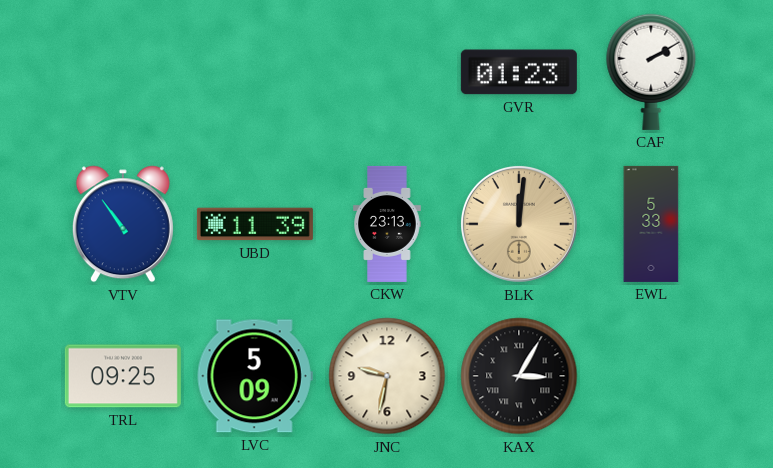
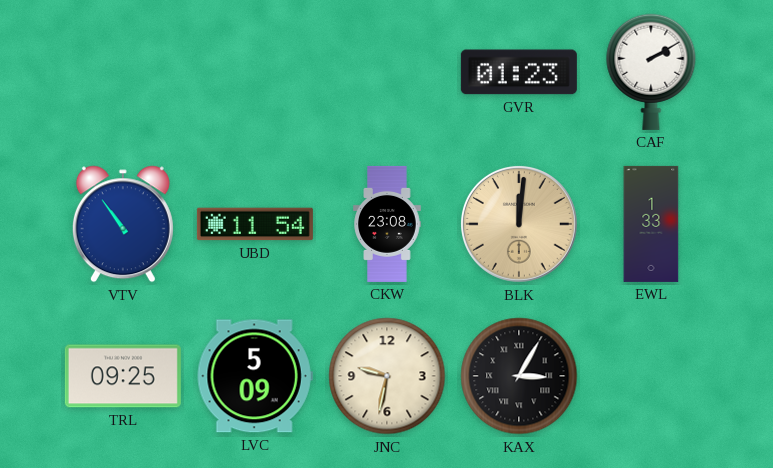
UBD: 11:39 -> 11:54
CKW: 23:13 -> 23:08
EWL: 5:33 -> 1:33
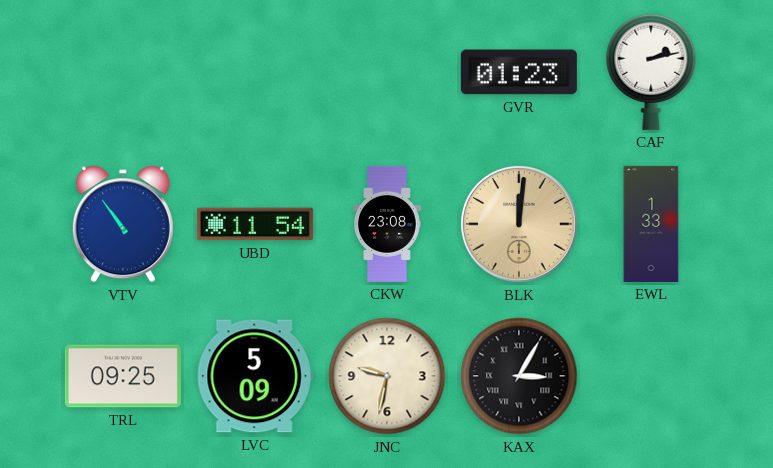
CAF: 2:10 -> 2:13
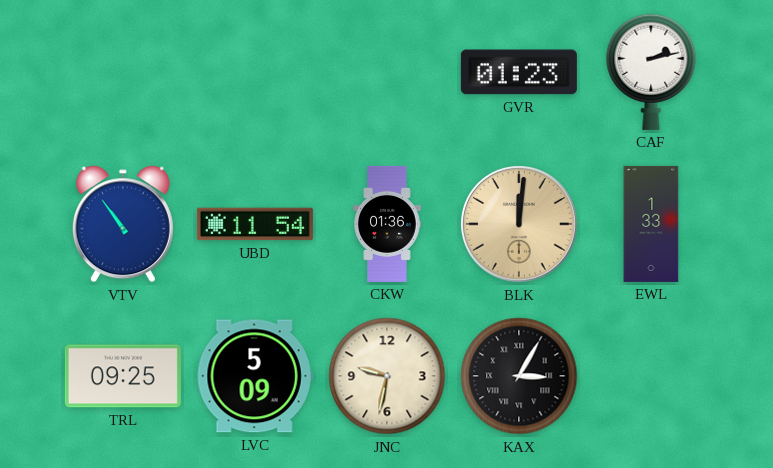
CKW: 23:08 -> 01:36
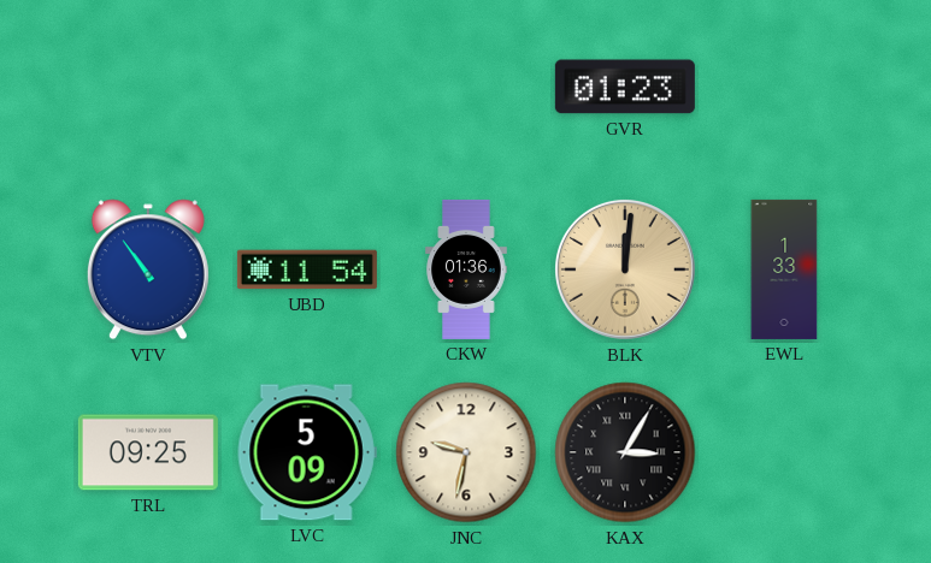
CAF: 2:13 -> none
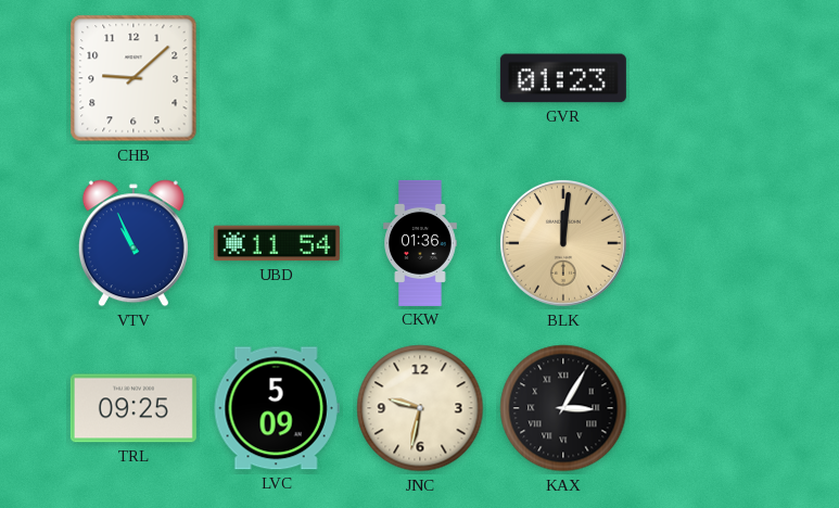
CHB: none -> 9:08
VTV: 10:54 -> 10:56
EWL: 1:33 -> none
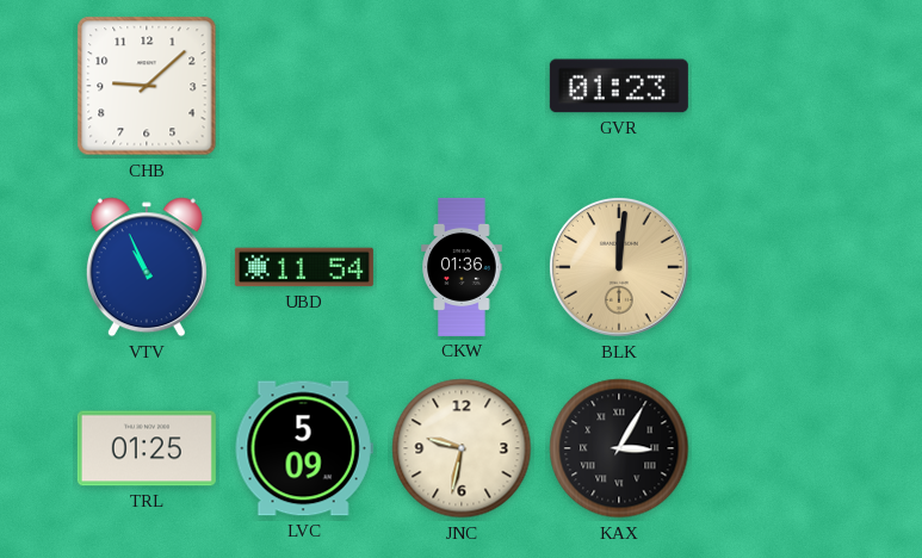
TRL: 09:25 -> 01:25
